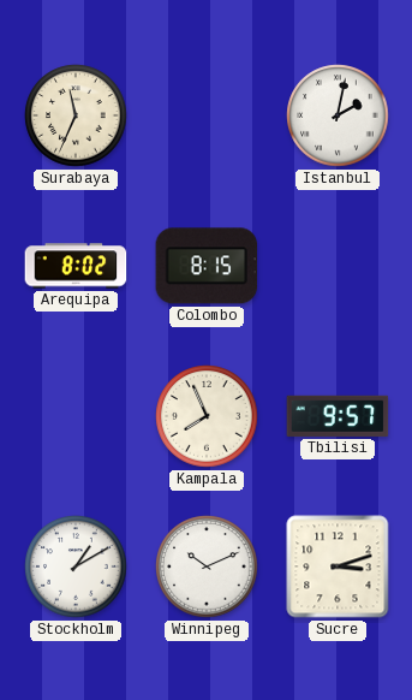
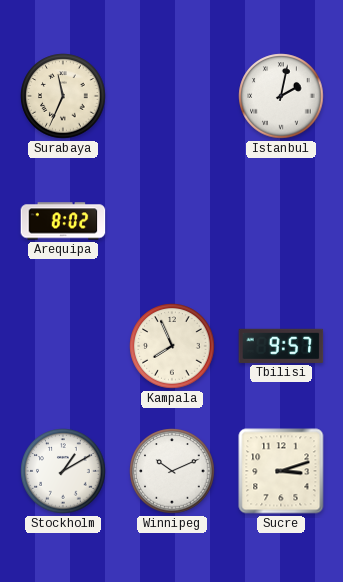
Colombo: 8:15 -> none
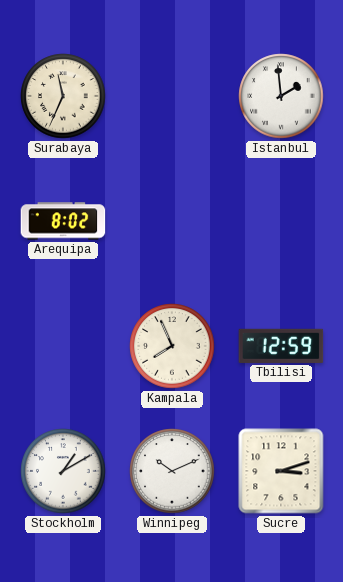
Istanbul: 2:02 -> 1:59
Tbilisi: 9:57 -> 12:59
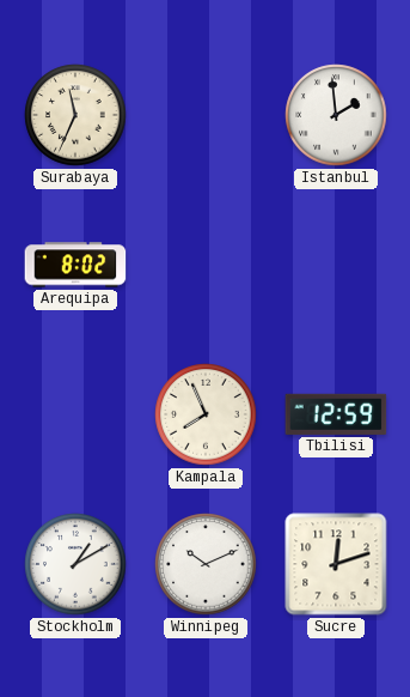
Sucre: 3:12 -> 12:12
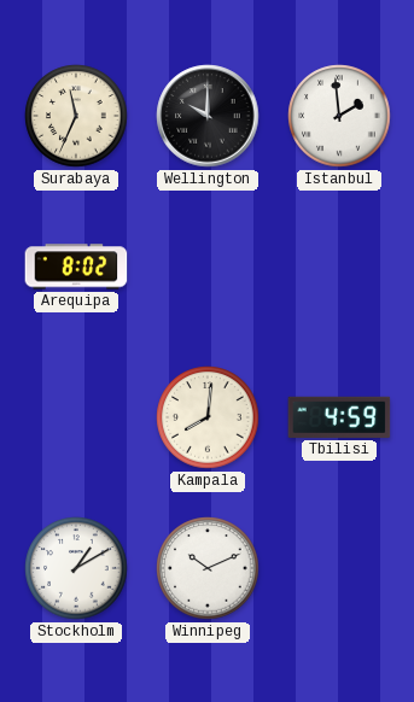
Wellington: none -> 10:00
Kampala: 7:56 -> 8:01
Tbilisi: 12:59 -> 4:59
Sucre: 12:12 -> none
